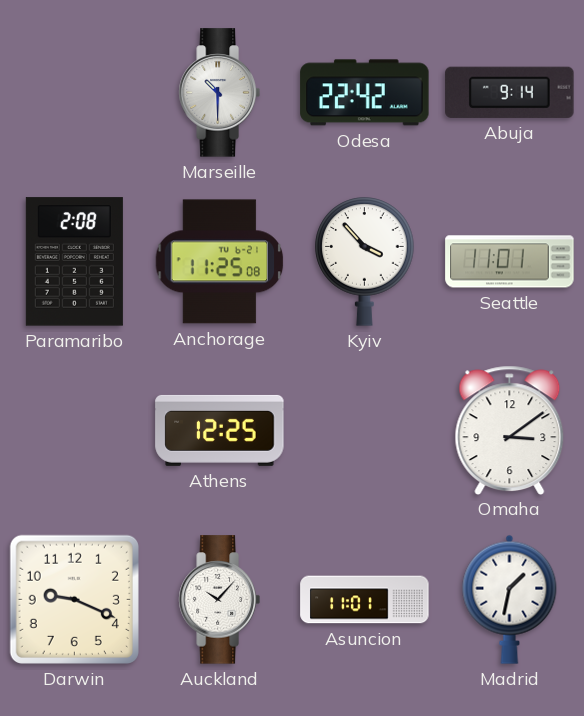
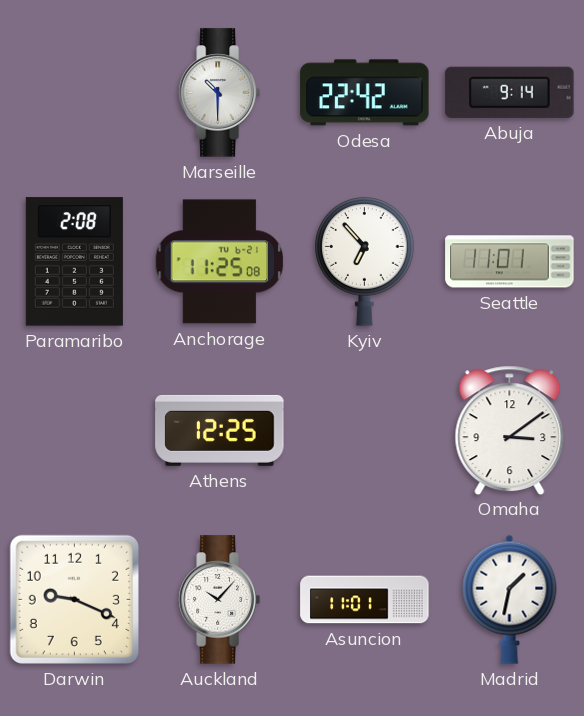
Kyiv: 3:53 -> 6:53
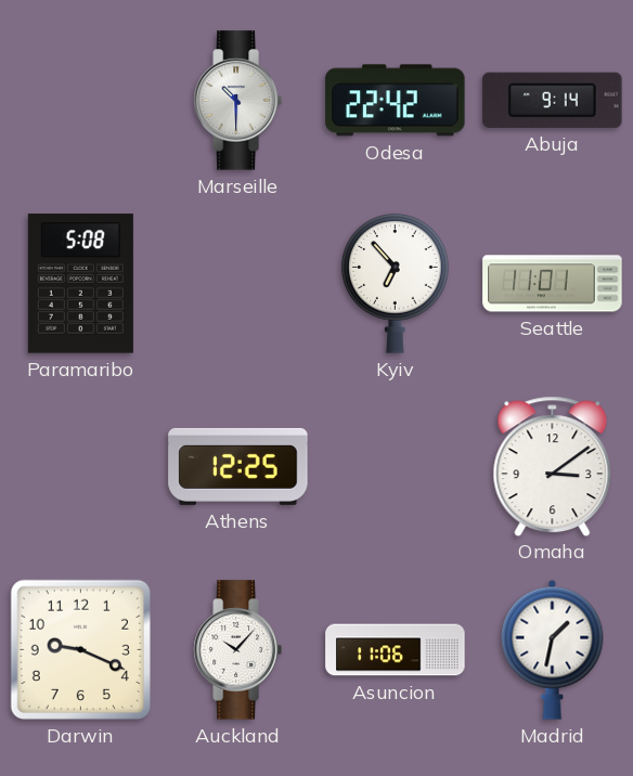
Paramaribo: 2:08 -> 5:08
Anchorage: 11:25 -> none
Asuncion: 11:01 -> 11:06
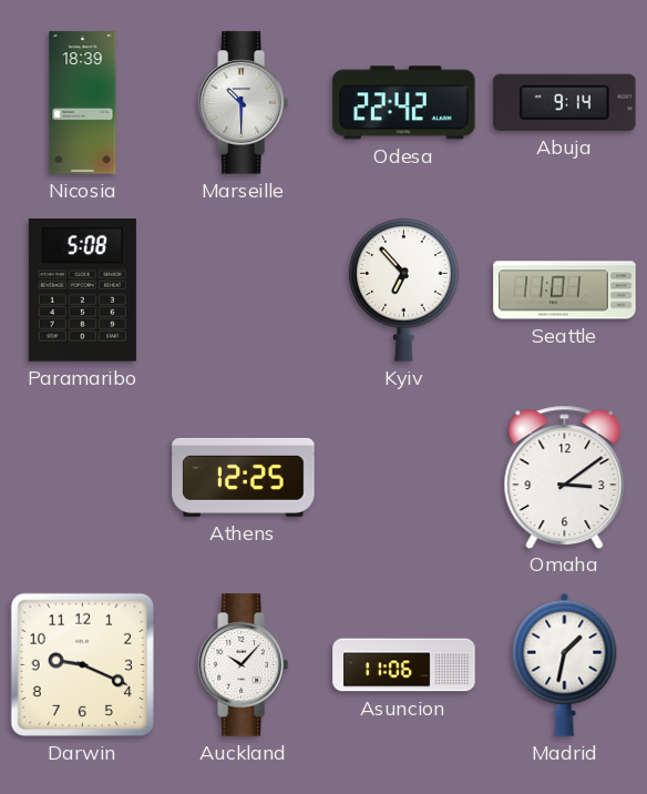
Nicosia: none -> 18:39
